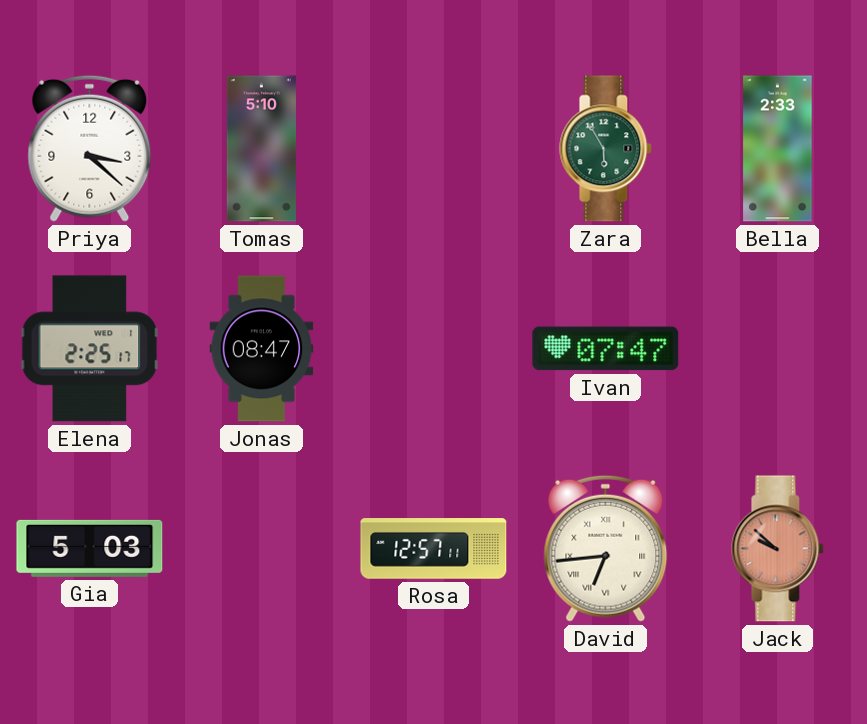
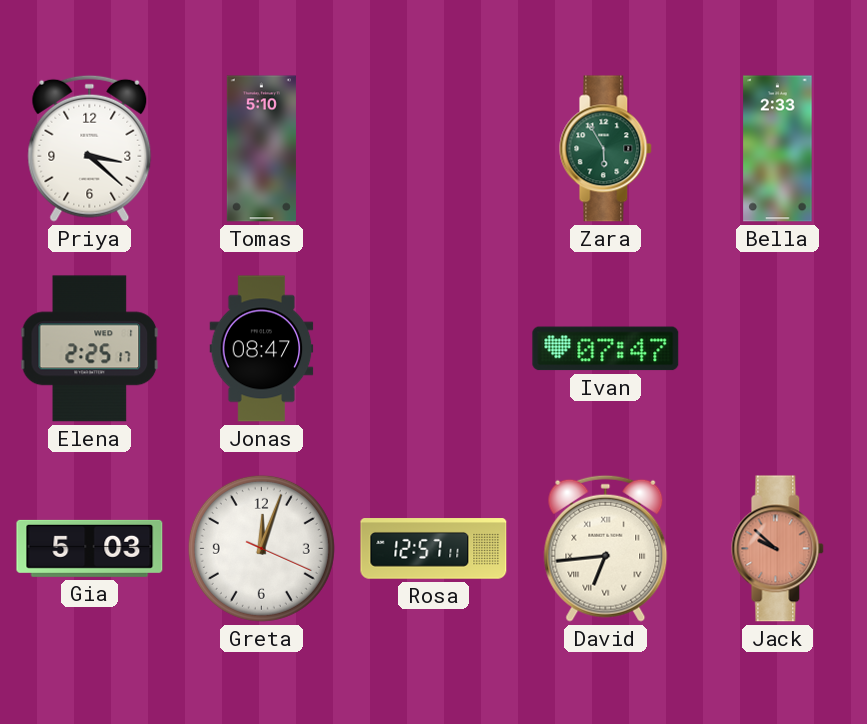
Greta: none -> 12:03
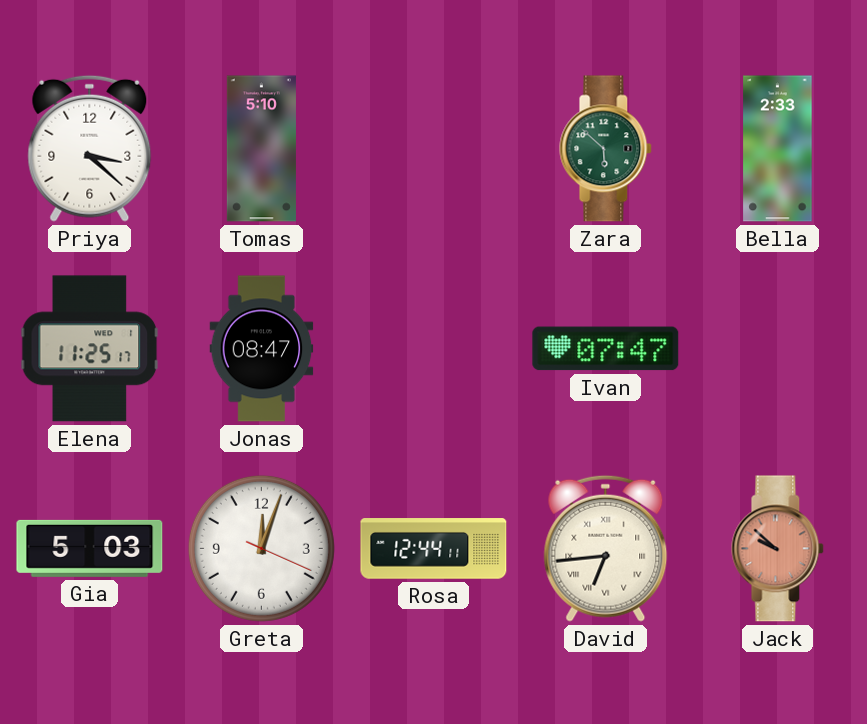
Zara: 5:55 -> 5:52
Elena: 2:25 -> 11:25
Rosa: 12:57 -> 12:44
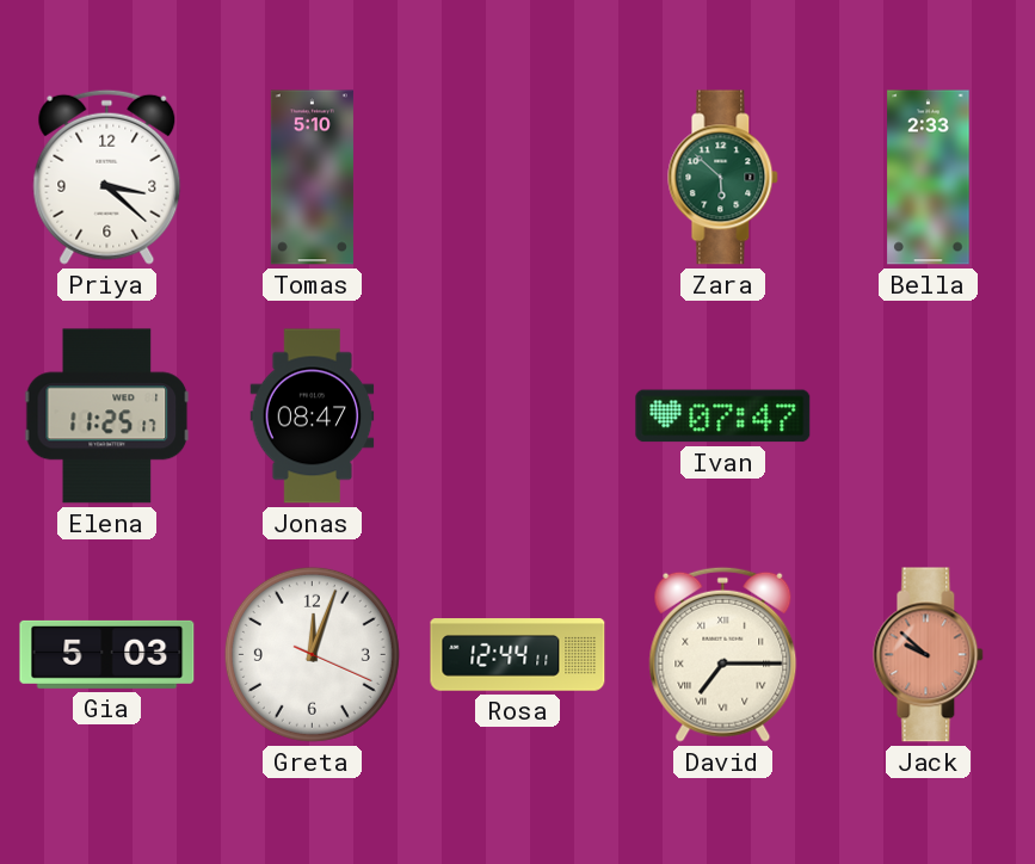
David: 6:44 -> 7:15
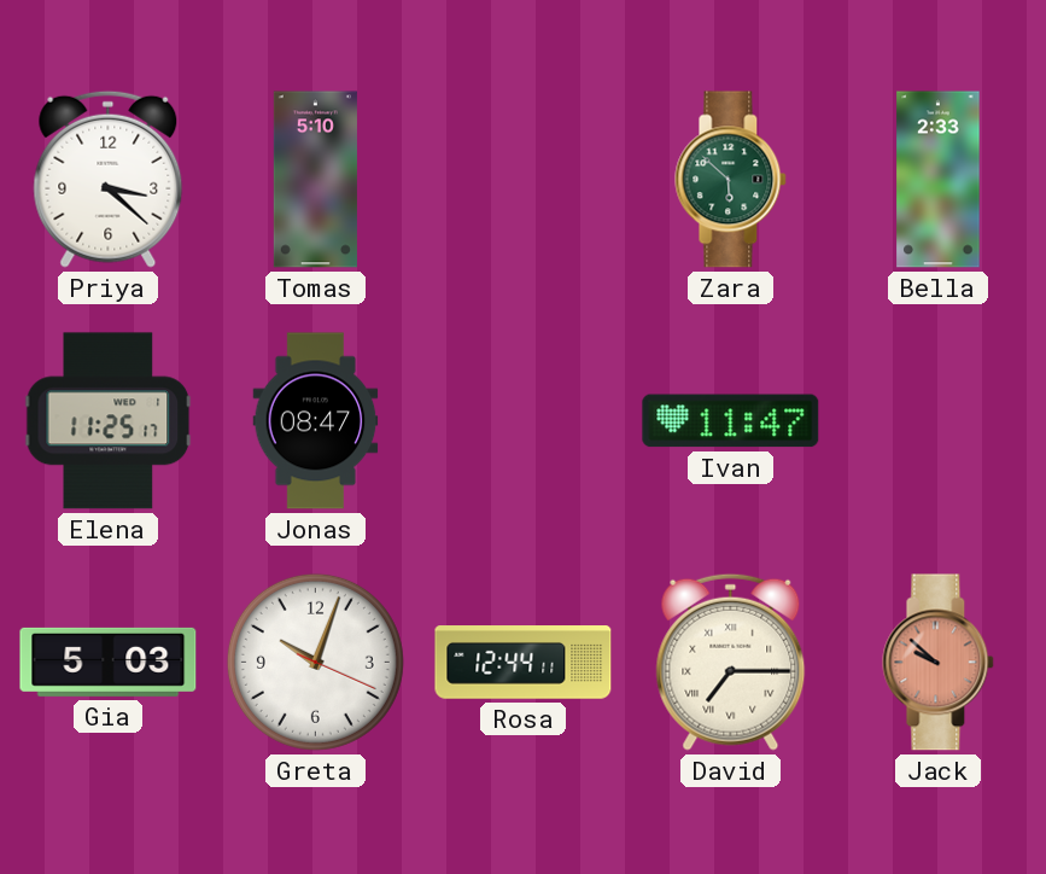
Ivan: 07:47 -> 11:47
Greta: 12:03 -> 10:03
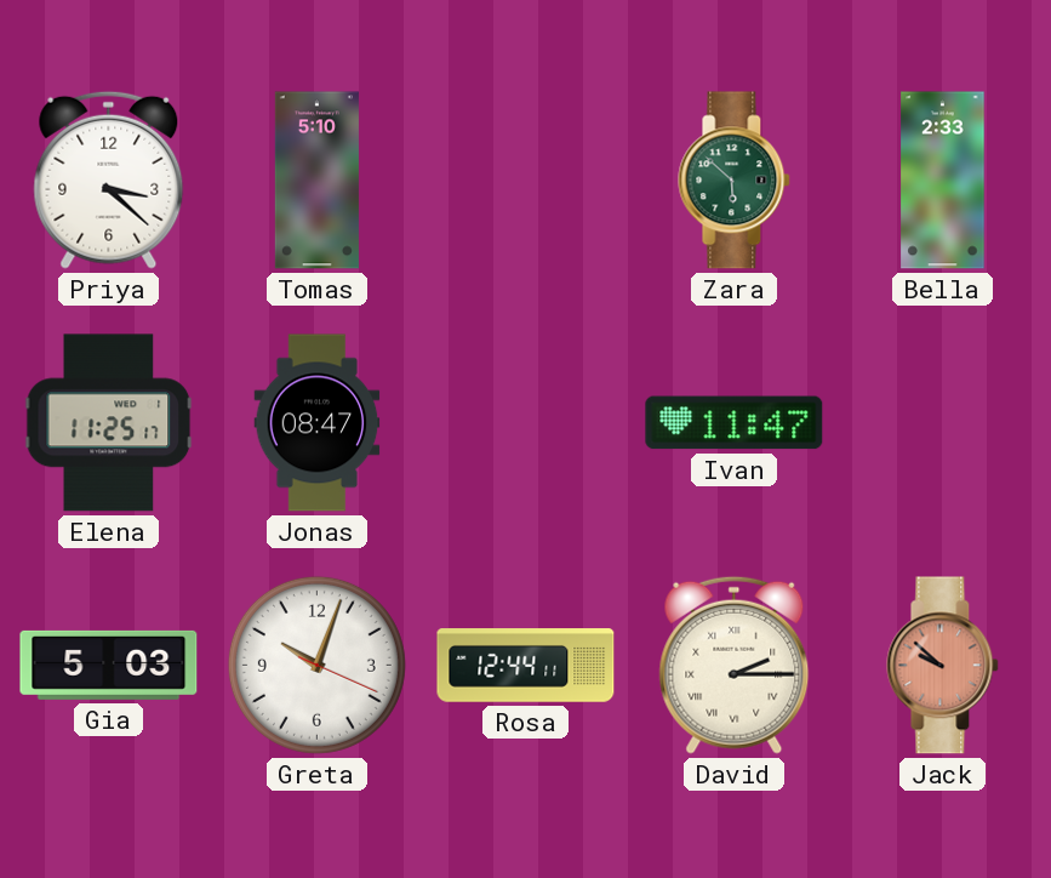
David: 7:15 -> 2:15
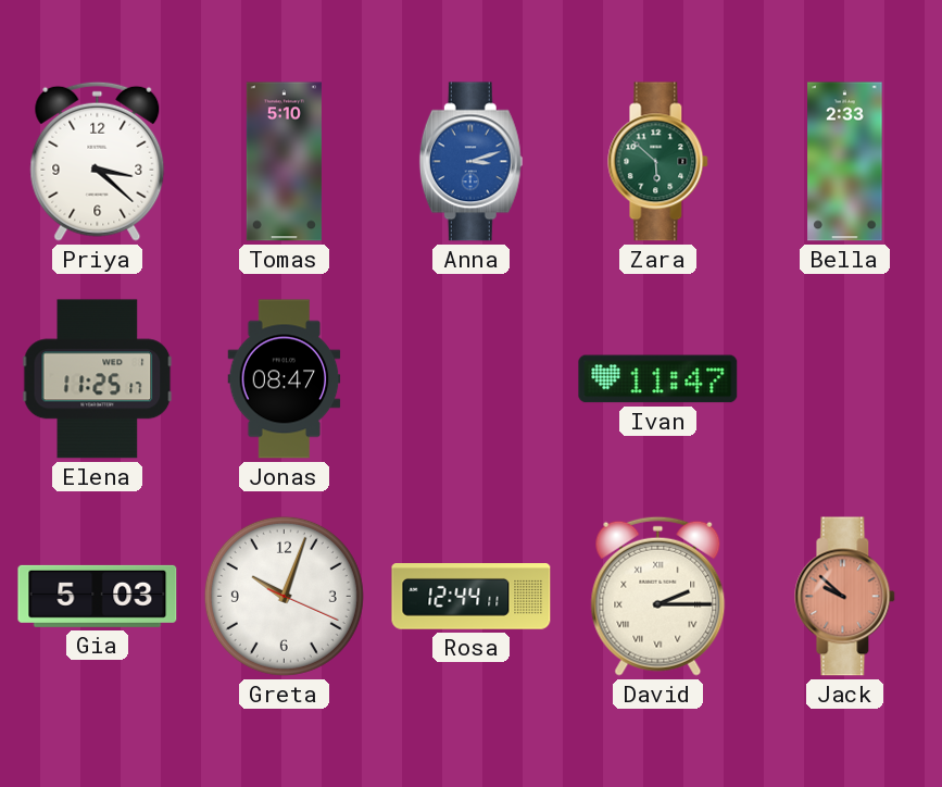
Anna: none -> 3:12
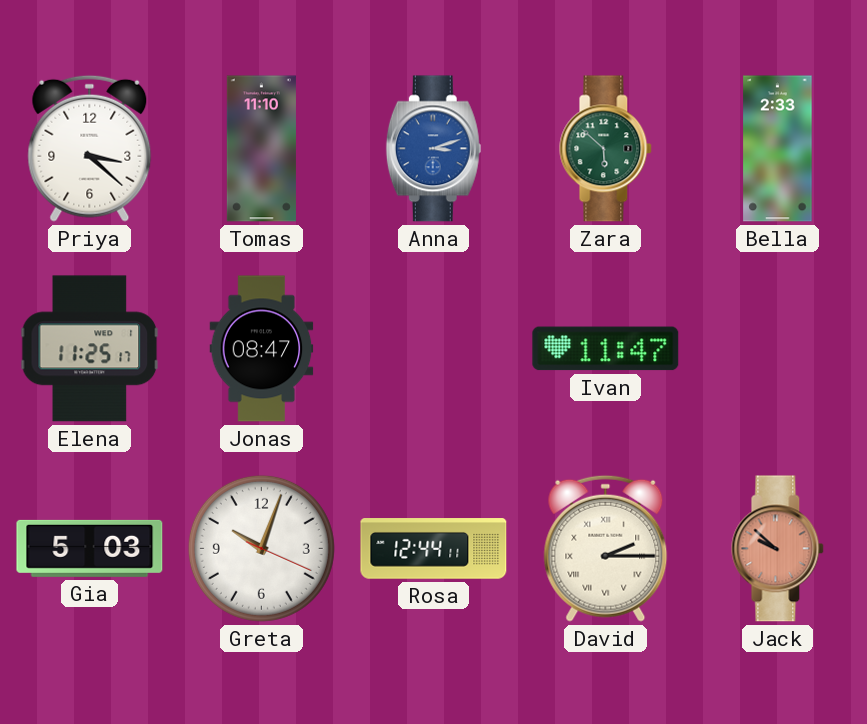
Tomas: 5:10 -> 11:10
